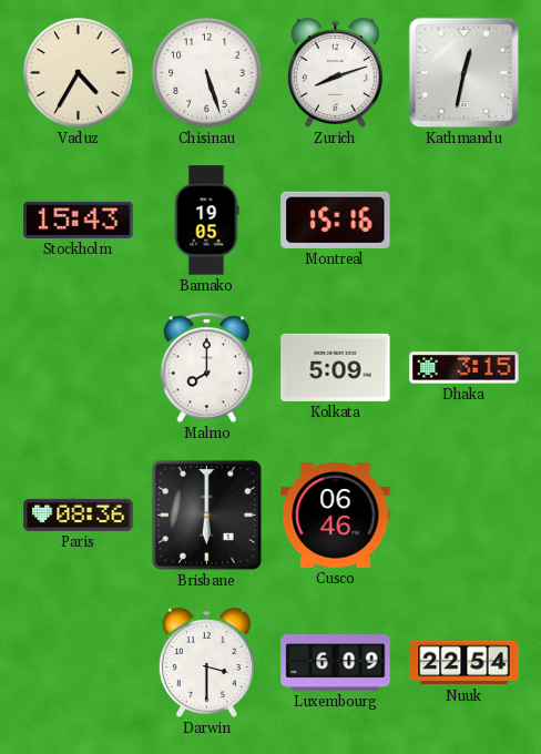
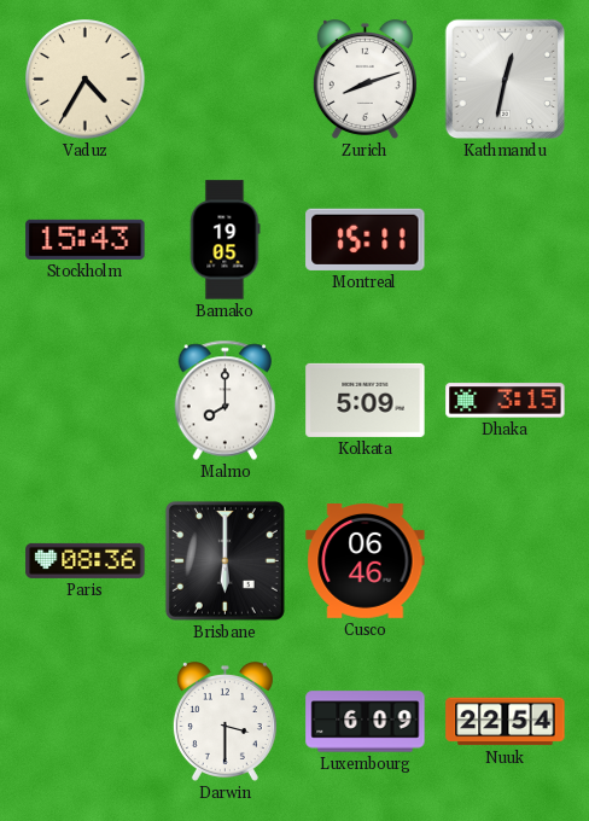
Chisinau: 5:27 -> none
Montreal: 15:16 -> 15:11
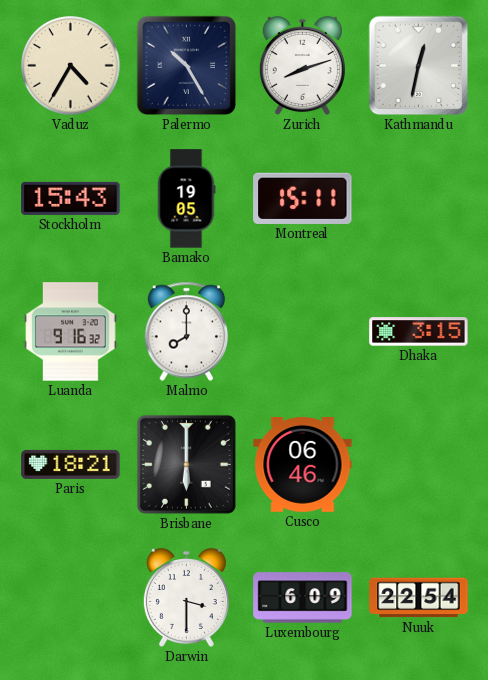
Palermo: none -> 10:25
Luanda: none -> 9:16
Kolkata: 5:09 -> none
Paris: 08:36 -> 18:21
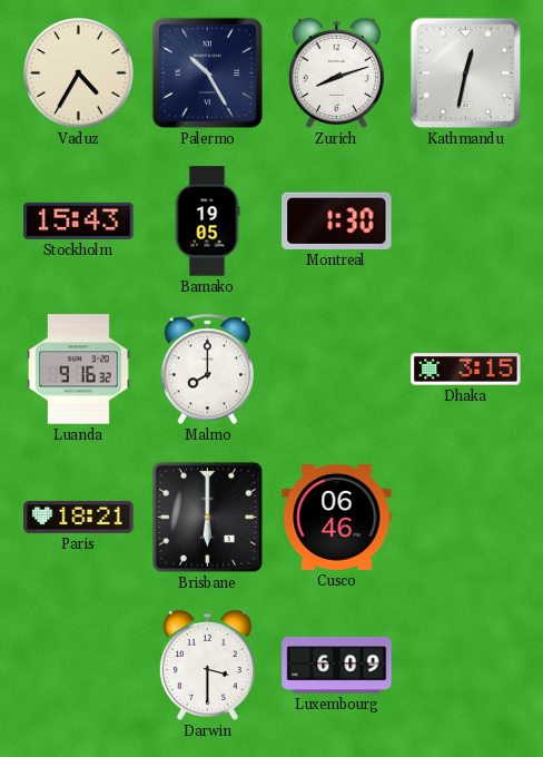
Montreal: 15:11 -> 1:30
Nuuk: 22:54 -> none
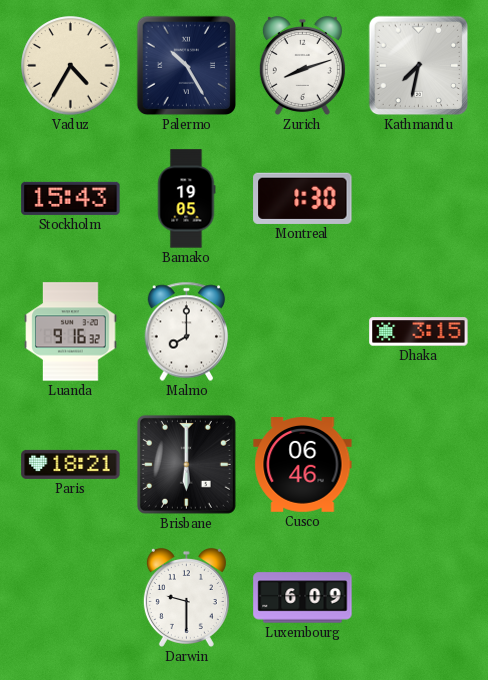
Kathmandu: 12:32 -> 7:32
Darwin: 3:30 -> 9:30
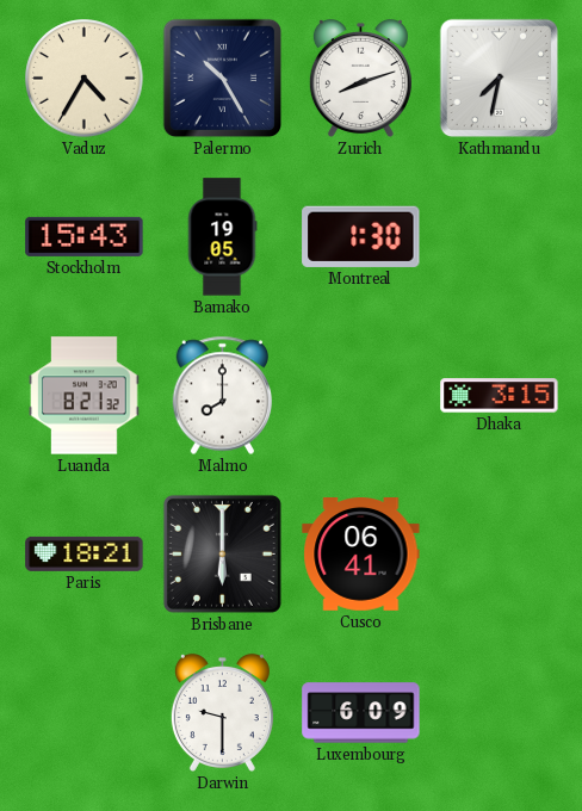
Luanda: 9:16 -> 8:21
Cusco: 06:46 -> 06:41
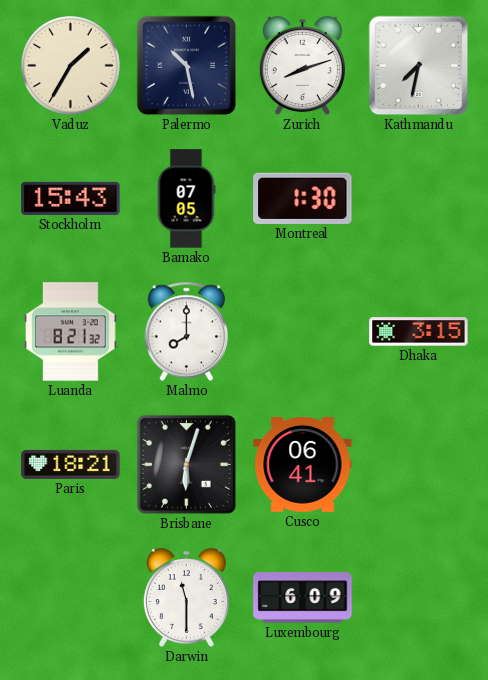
Vaduz: 4:35 -> 1:35
Palermo: 10:25 -> 10:28
Bamako: 19:05 -> 07:05
Brisbane: 6:00 -> 6:03
Darwin: 9:30 -> 11:30
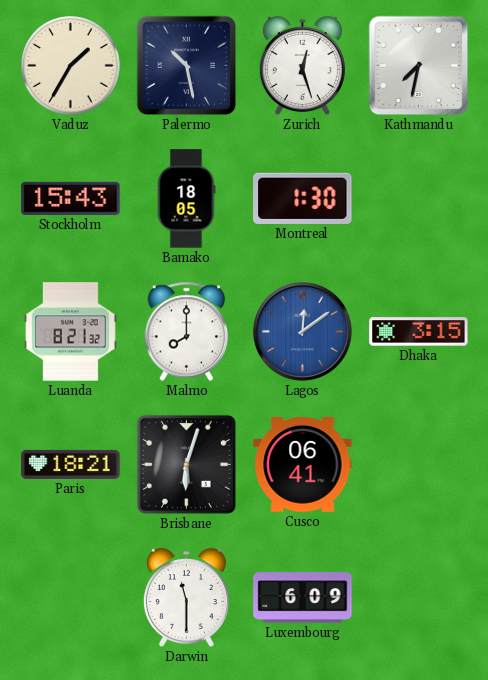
Zurich: 8:12 -> 12:27
Bamako: 07:05 -> 18:05
Lagos: none -> 12:09
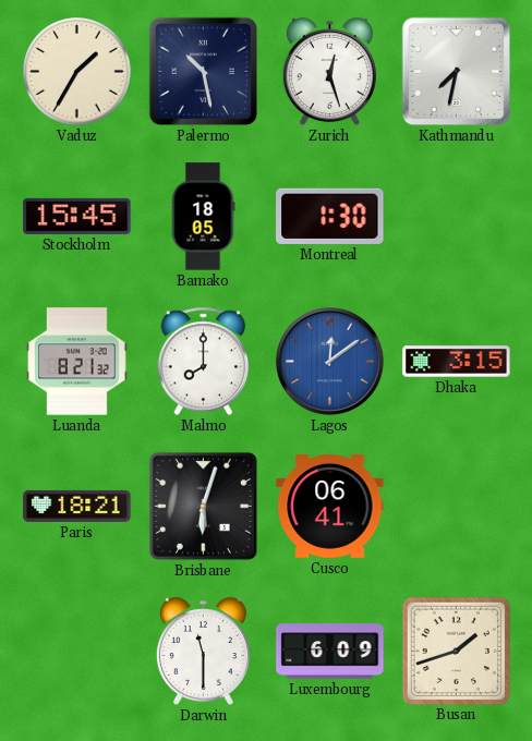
Stockholm: 15:43 -> 15:45
Busan: none -> 1:42
